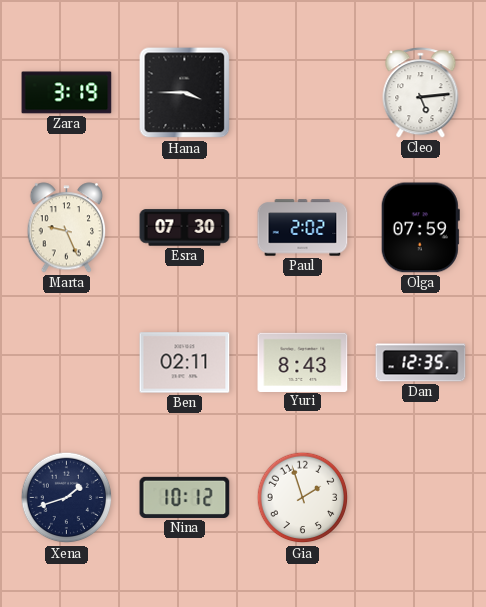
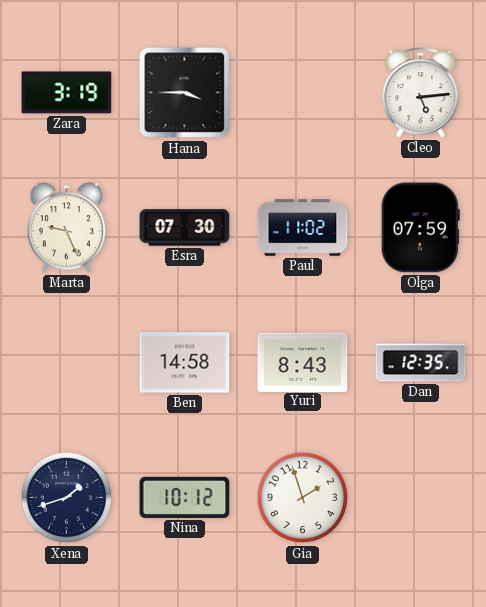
Paul: 2:02 -> 11:02
Ben: 02:11 -> 14:58
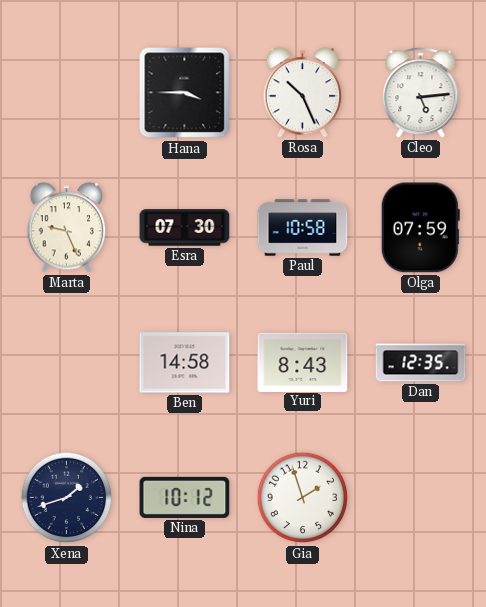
Zara: 3:19 -> none
Rosa: none -> 10:26
Paul: 11:02 -> 10:58
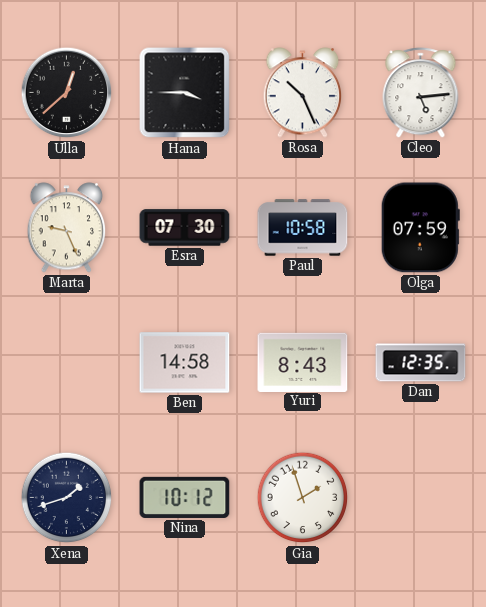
Ulla: none -> 12:38
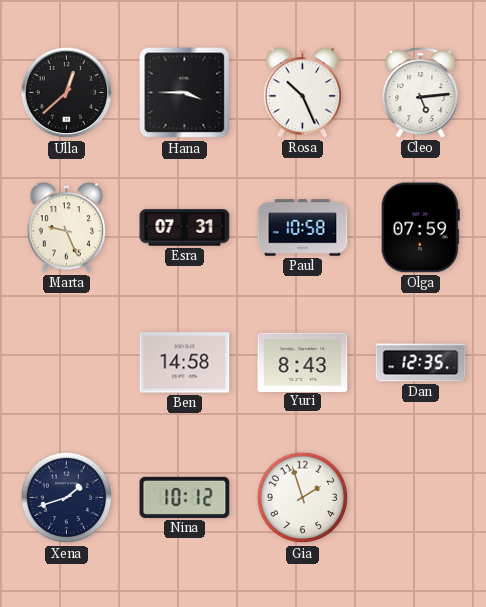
Esra: 07:30 -> 07:31
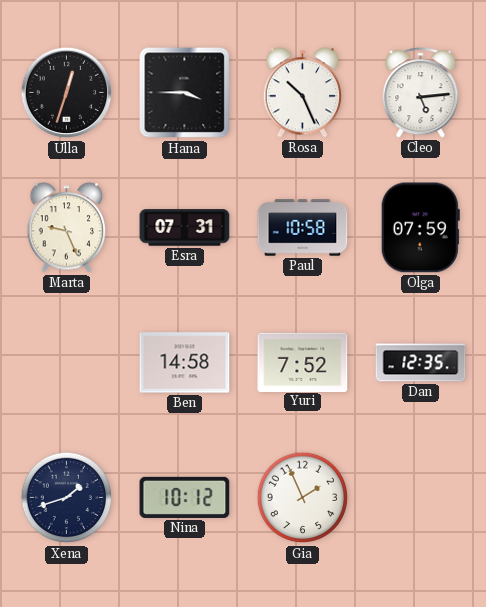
Ulla: 12:38 -> 12:33
Yuri: 8:43 -> 7:52
Gia: 1:57 -> 1:56
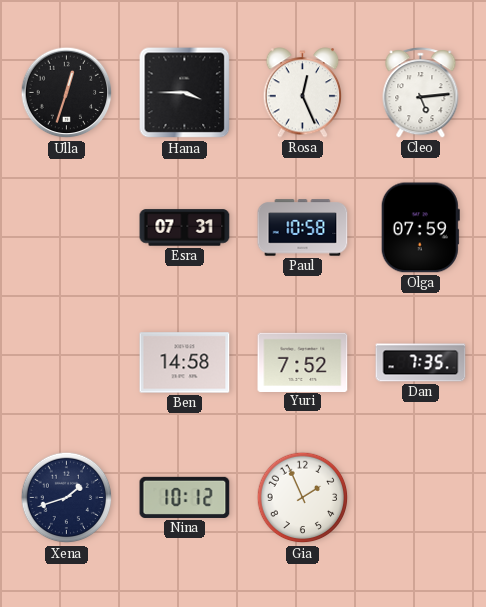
Rosa: 10:26 -> 12:26
Marta: 9:26 -> none
Dan: 12:35 -> 7:35
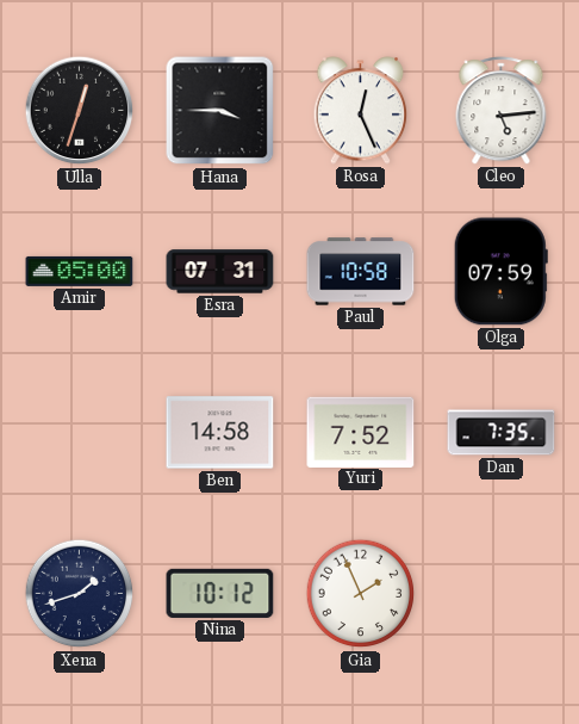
Amir: none -> 05:00
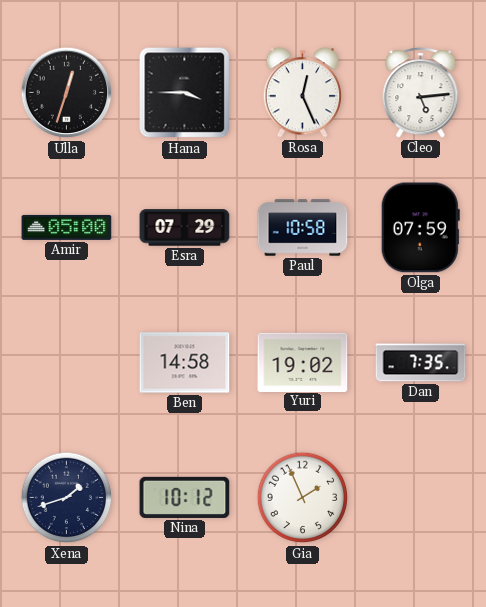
Esra: 07:31 -> 07:29
Yuri: 7:52 -> 19:02
